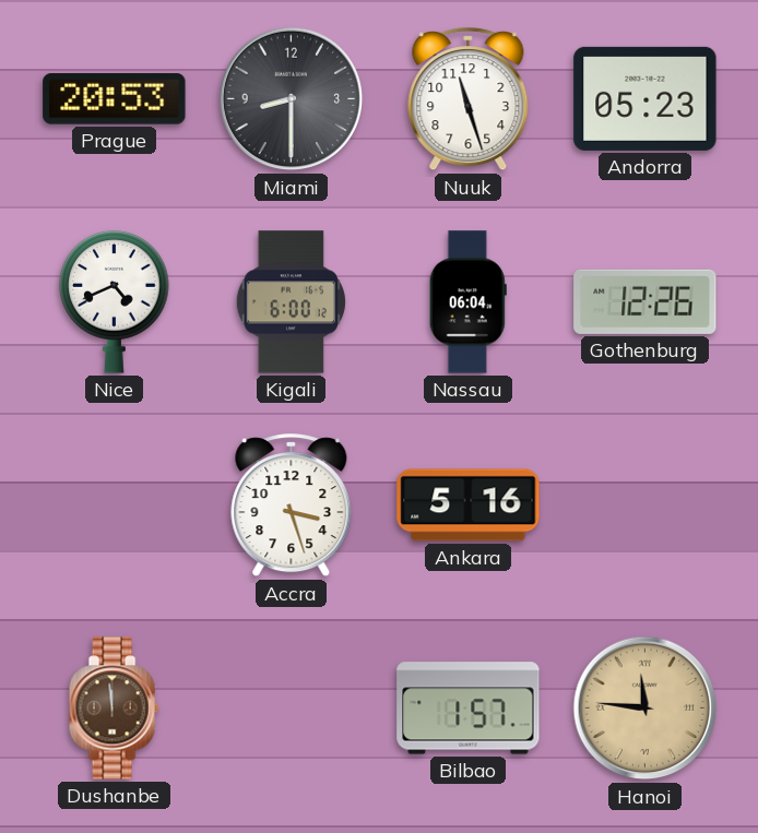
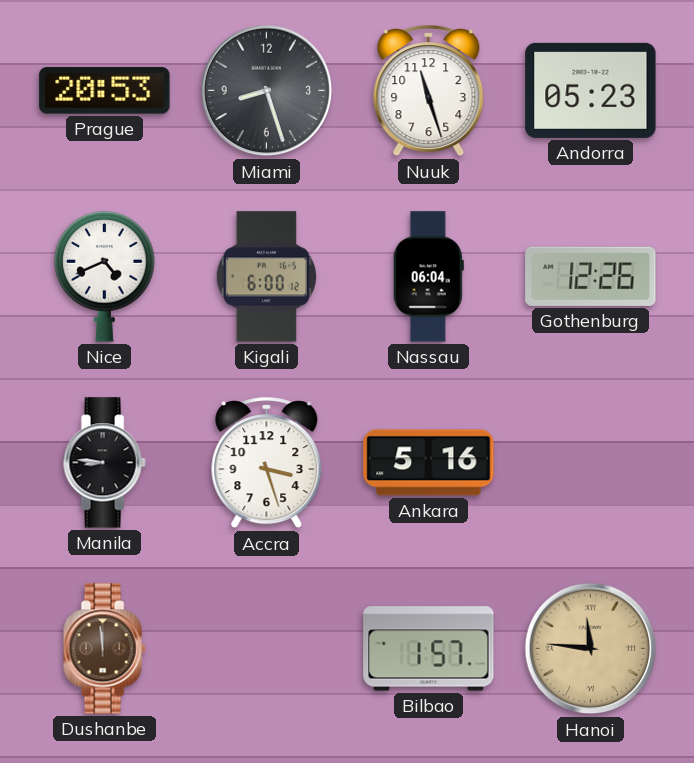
Miami: 8:30 -> 8:27
Manila: none -> 8:46
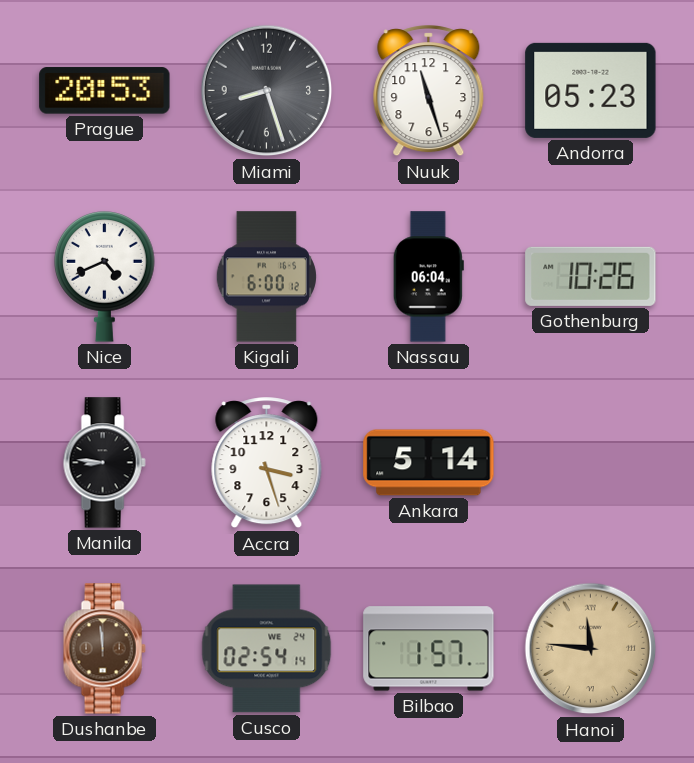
Gothenburg: 12:26 -> 10:26
Ankara: 5:16 -> 5:14
Cusco: none -> 02:54
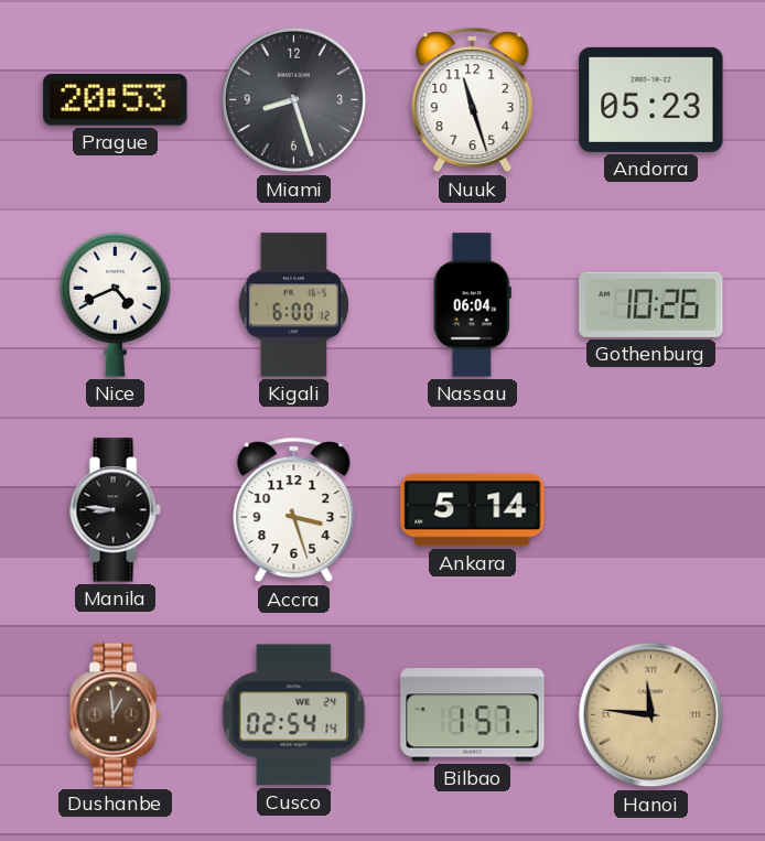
Dushanbe: 11:59 -> 12:59
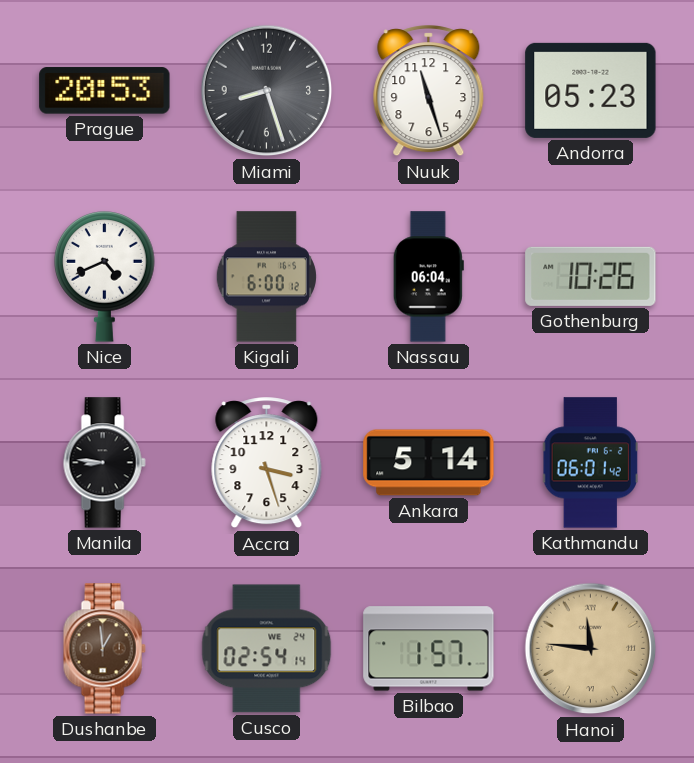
Kathmandu: none -> 06:01
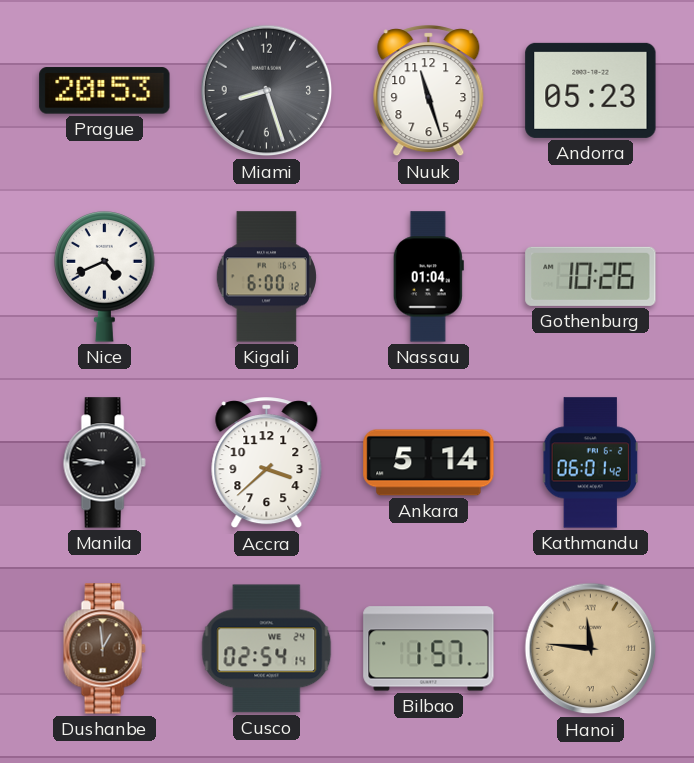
Nassau: 06:04 -> 01:04
Accra: 3:27 -> 3:38
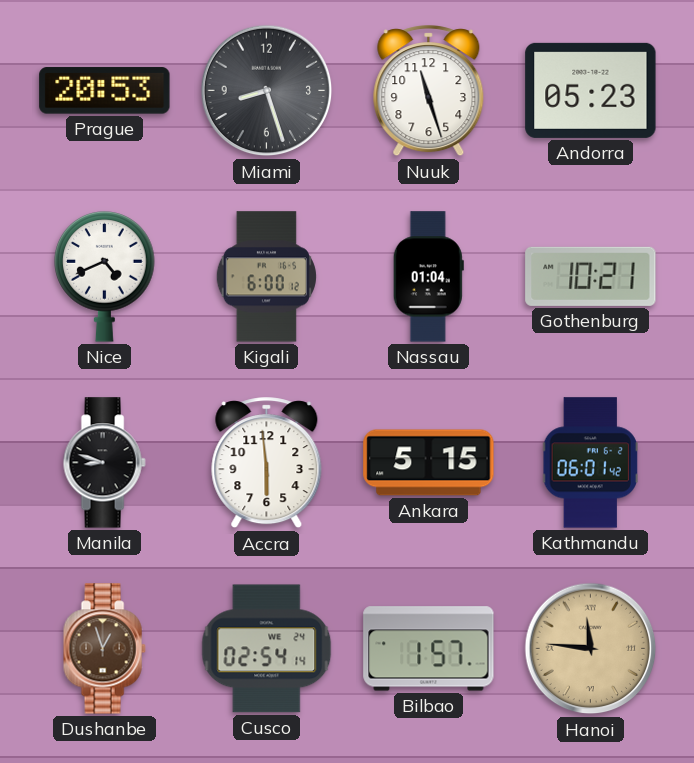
Gothenburg: 10:26 -> 10:21
Manila: 8:46 -> 8:48
Accra: 3:38 -> 5:59
Ankara: 5:14 -> 5:15
Dushanbe: 12:59 -> 12:57
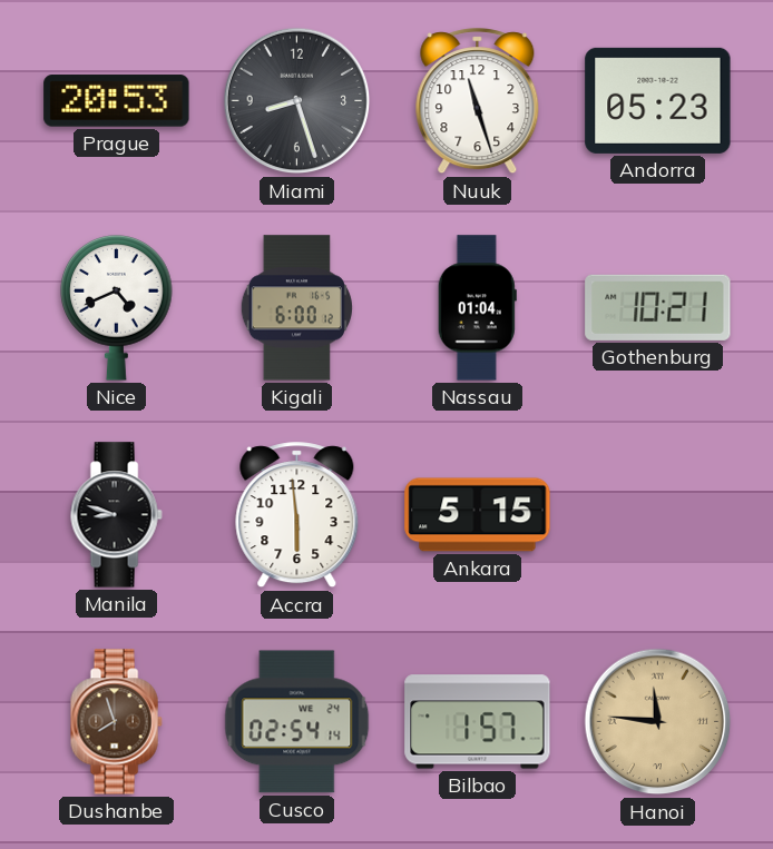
Kathmandu: 06:01 -> none
Dushanbe: 12:57 -> 7:57
